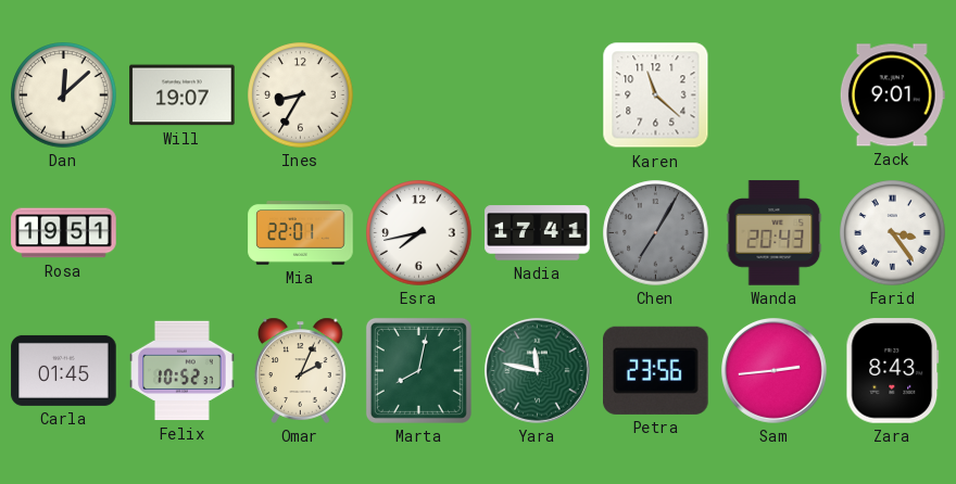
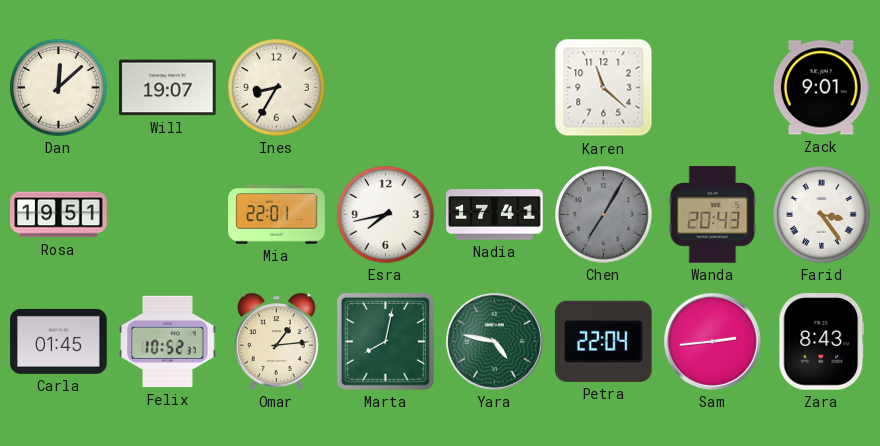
Omar: 2:04 -> 1:14
Yara: 11:47 -> 4:47
Petra: 23:56 -> 22:04
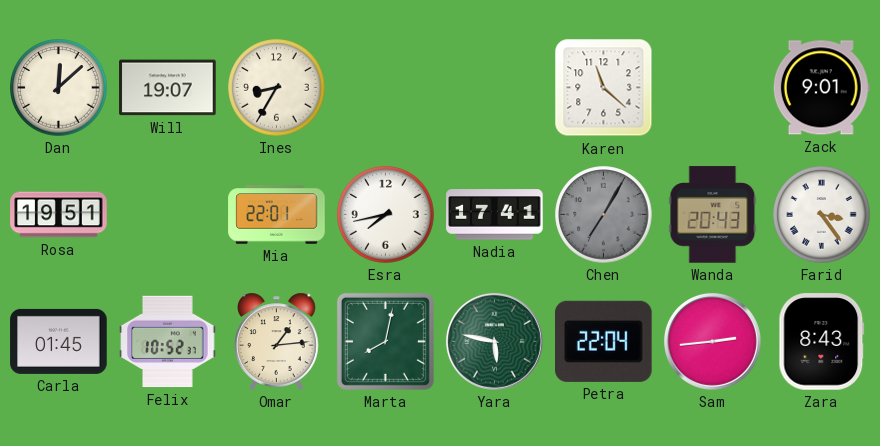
Yara: 4:47 -> 5:47
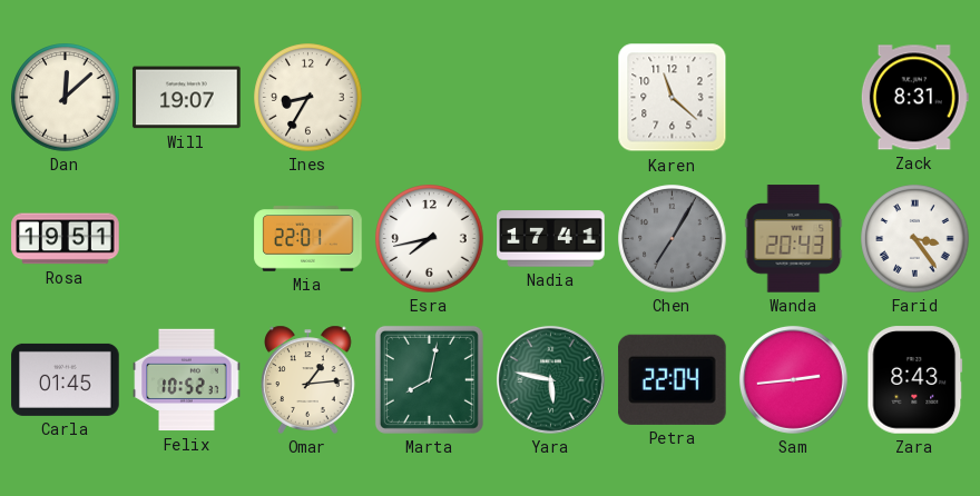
Zack: 9:01 -> 8:31
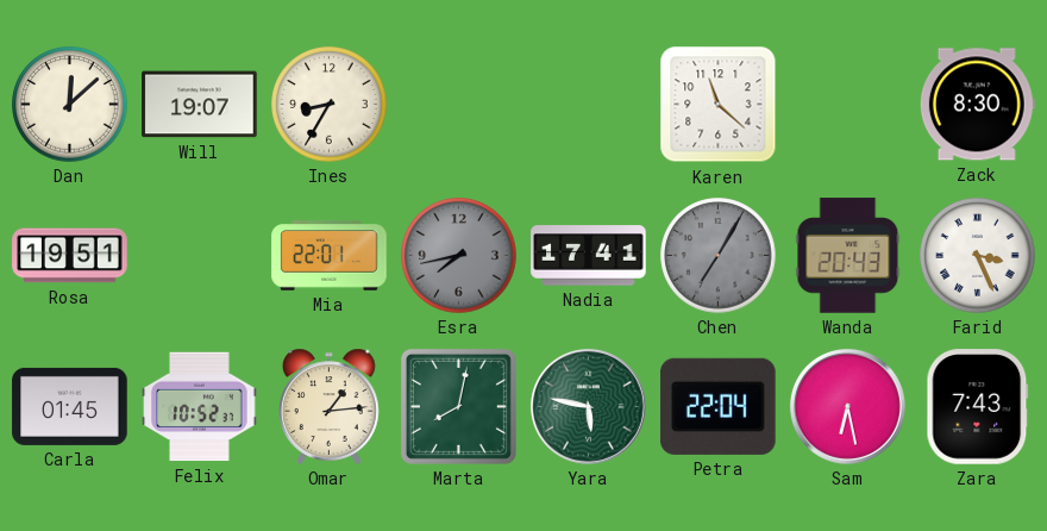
Zack: 8:31 -> 8:30
Esra dial: white -> grey
Farid: 3:24 -> 3:26
Sam: 2:44 -> 6:28
Zara: 8:43 -> 7:43
